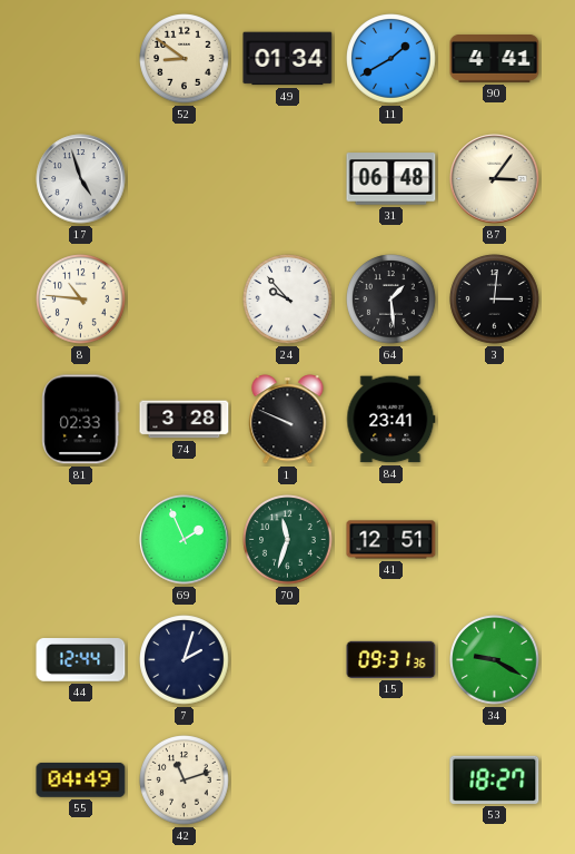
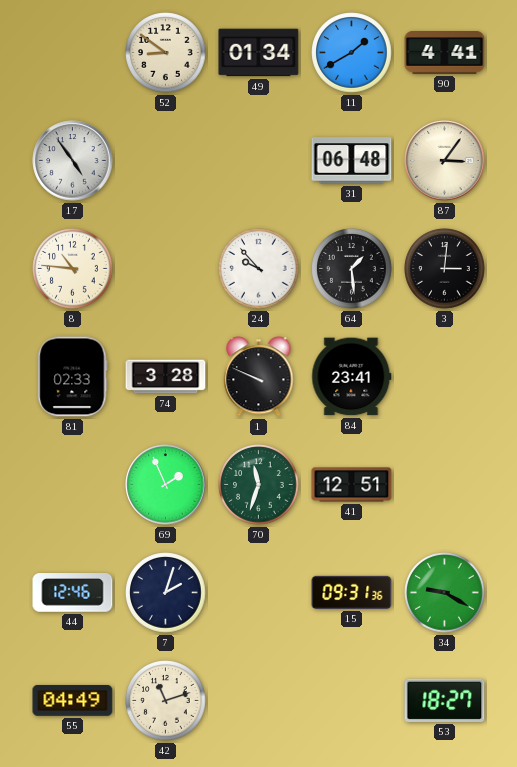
17: 4:57 -> 4:54
44: 12:44 -> 12:46
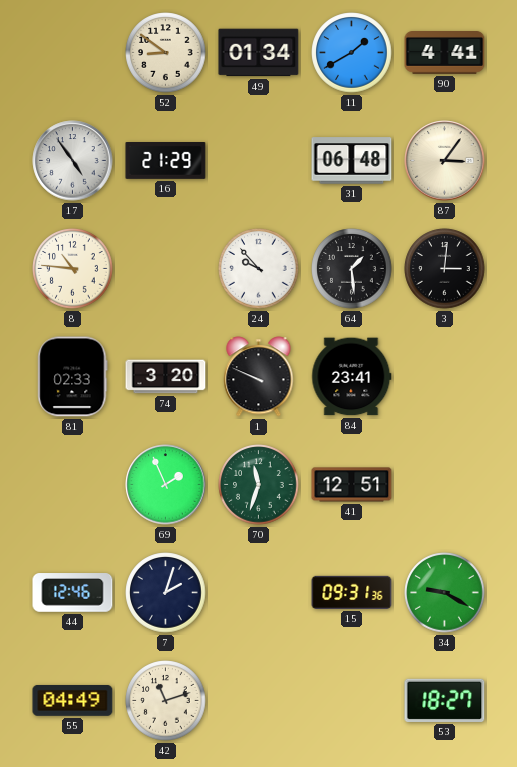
16: none -> 21:29
74: 3:28 -> 3:20
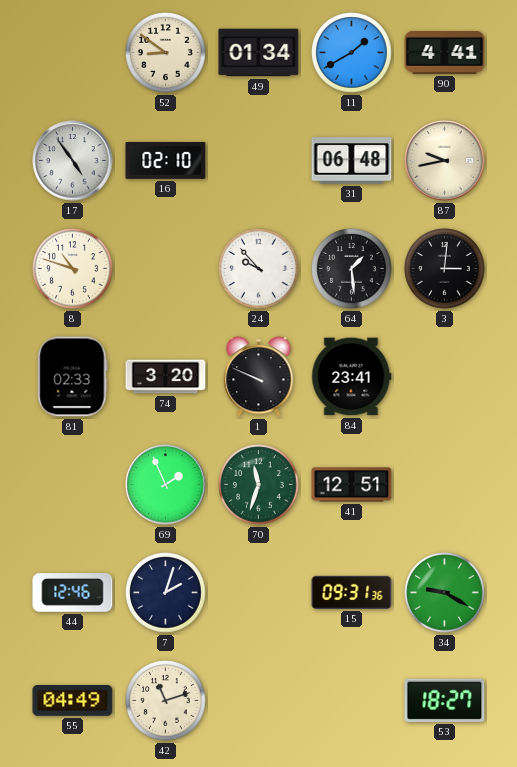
16: 21:29 -> 02:10
87: 3:06 -> 9:43
8: 10:46 -> 10:48
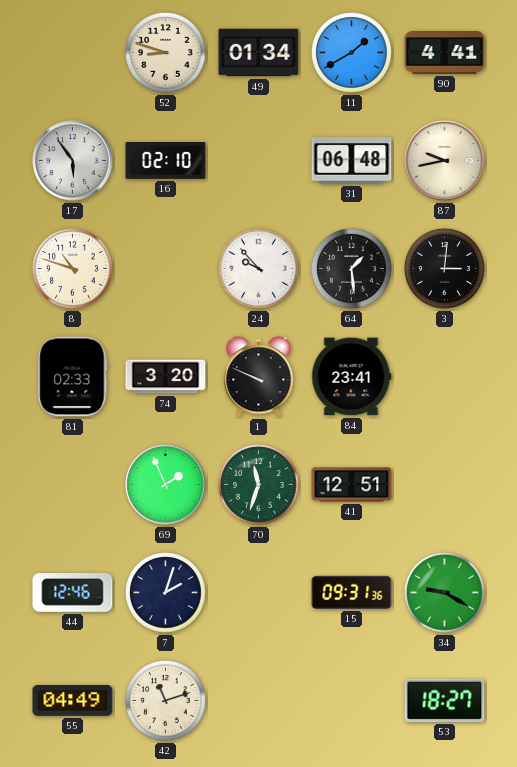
52: 8:51 -> 8:48
17: 4:54 -> 5:54
